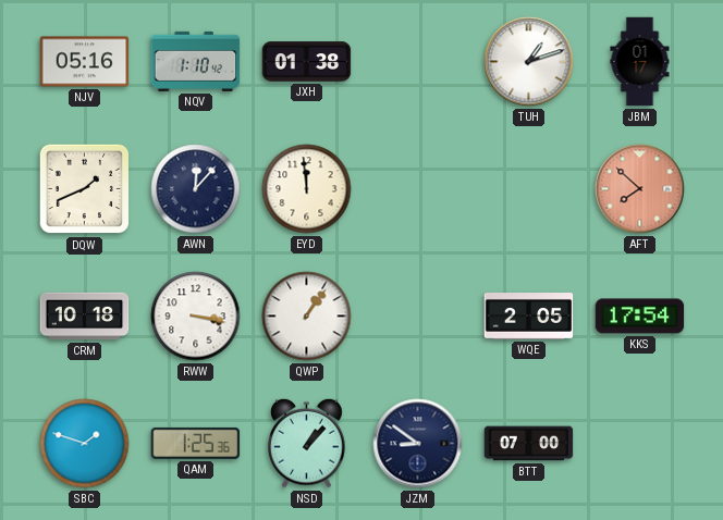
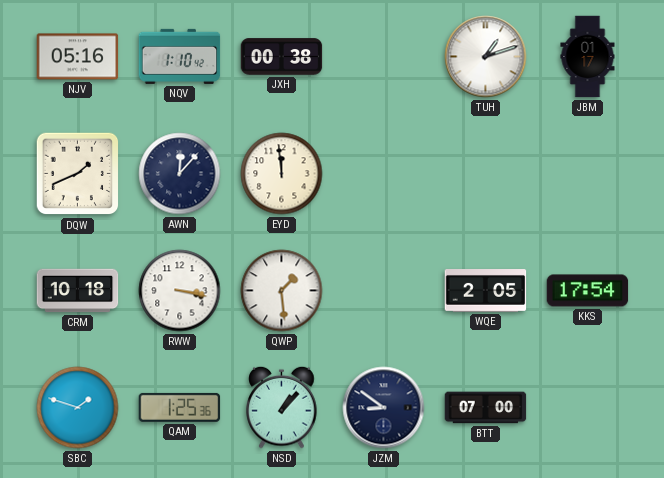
JXH: 01:38 -> 00:38
AFT: 7:52 -> none
QWP: 1:06 -> 1:29
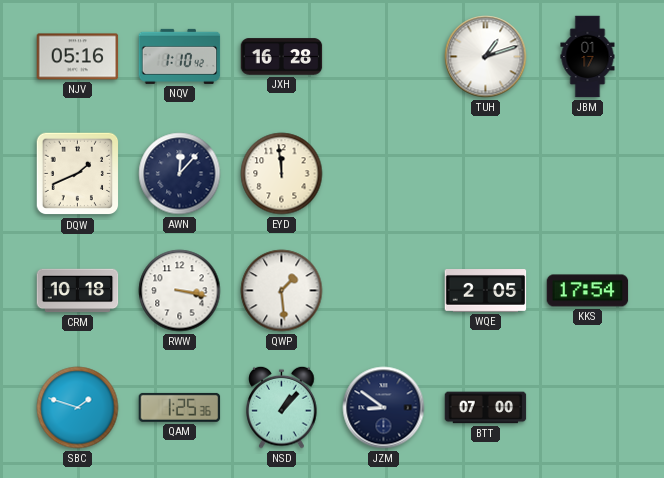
JXH: 00:38 -> 16:28
